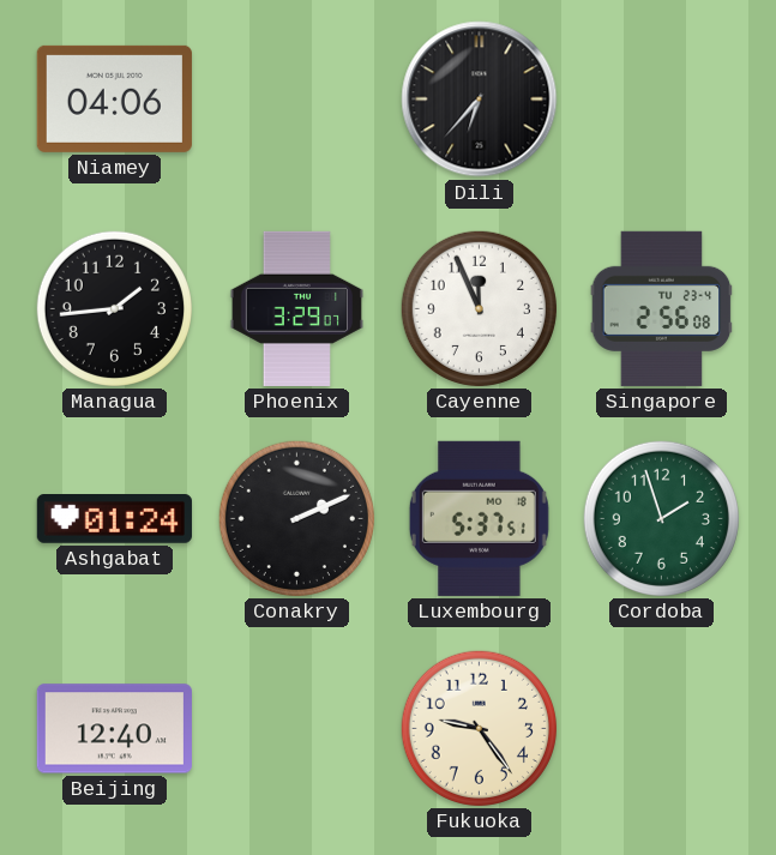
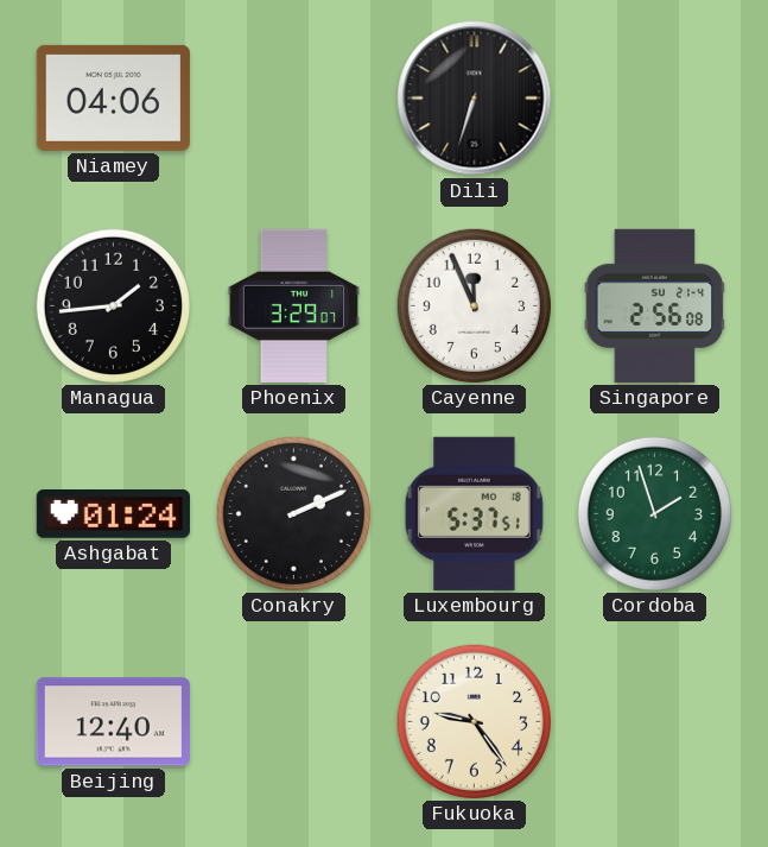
Dili: 6:37 -> 6:33
Singapore date: TU 23-4 -> SU 21-4
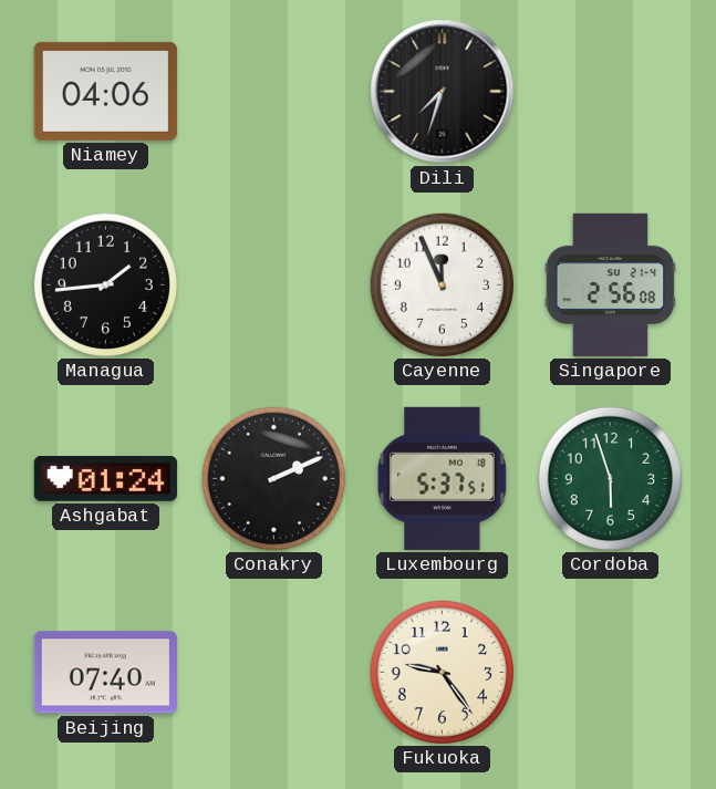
Dili: 6:33 -> 7:33
Phoenix: 3:29 -> none
Cordoba: 1:57 -> 5:57
Beijing: 12:40 -> 07:40
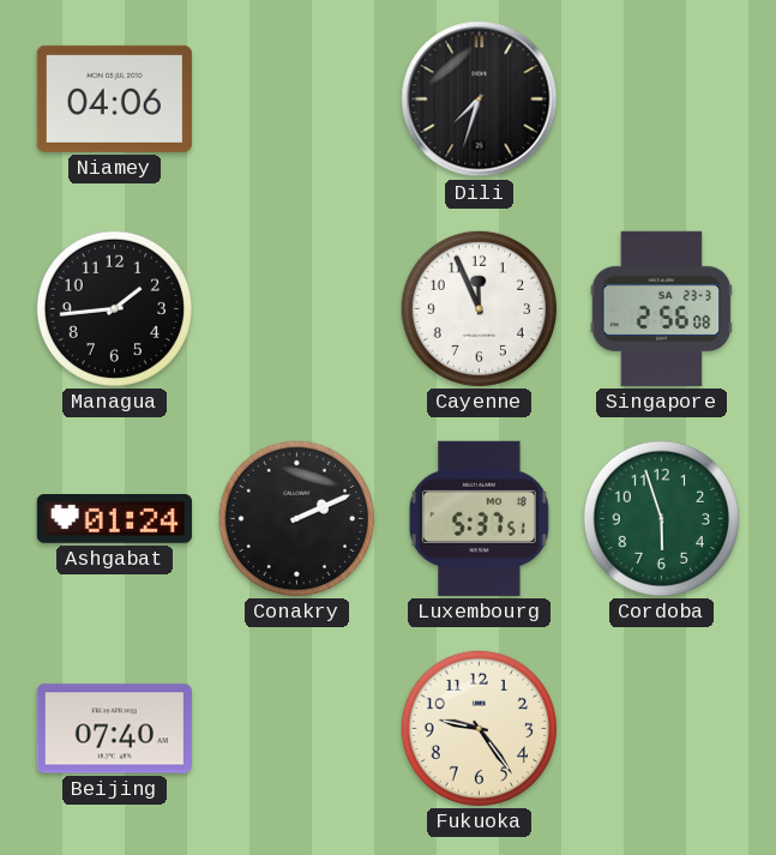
Singapore date: SU 21-4 -> SA 23-3
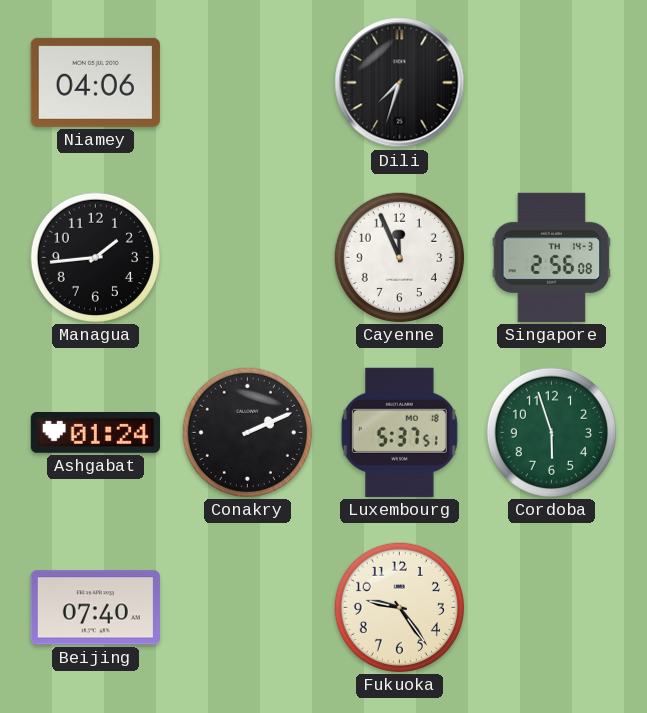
Singapore date: SA 23-3 -> TH 14-3
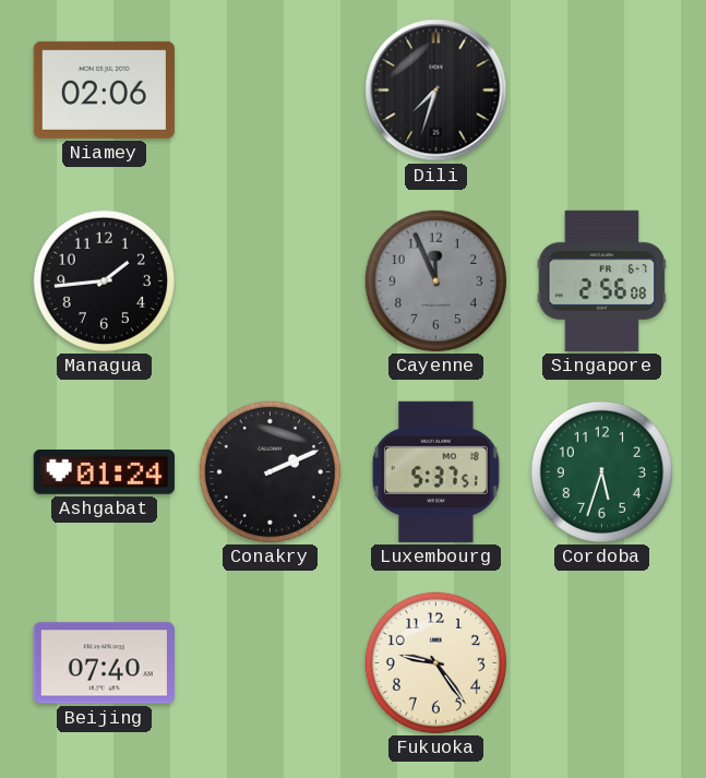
Niamey: 04:06 -> 02:06
Cayenne dial: white -> grey
Singapore date: TH 14-3 -> FR 6-7
Cordoba: 5:57 -> 5:33
